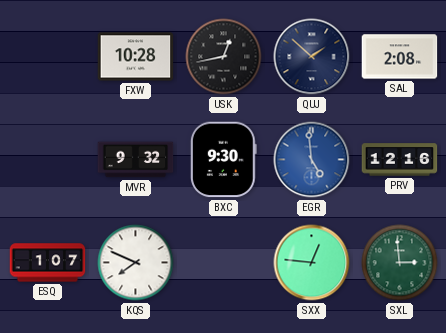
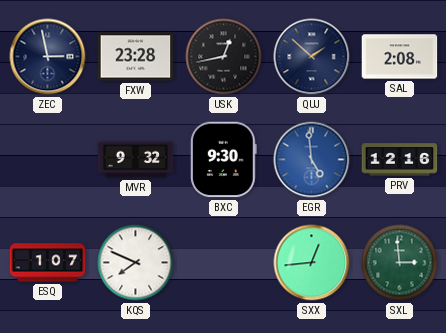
ZEC: none -> 2:58
FXW: 10:28 -> 23:28
SXX: 12:46 -> 12:44
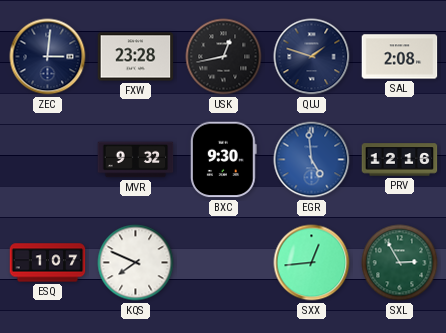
ZEC: 2:58 -> 3:01
QUJ: 1:52 -> 1:48
SXL: 2:59 -> 2:55
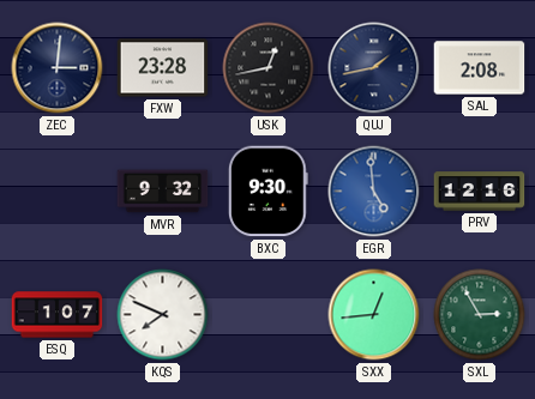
QUJ: 1:48 -> 1:43
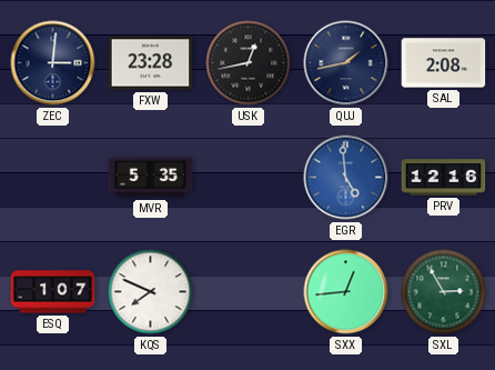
MVR: 9:32 -> 5:35
BXC: 9:30 -> none
